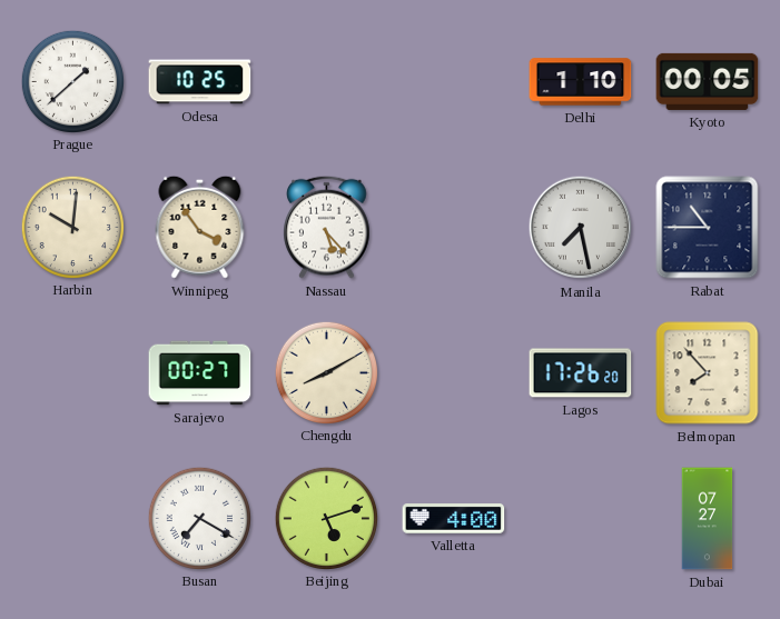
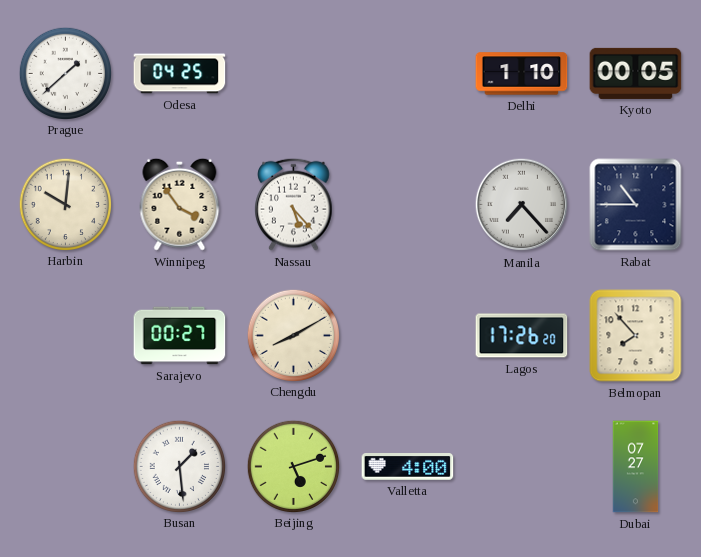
Odesa: 10:25 -> 04:25
Manila: 7:28 -> 7:23
Busan: 7:20 -> 1:29
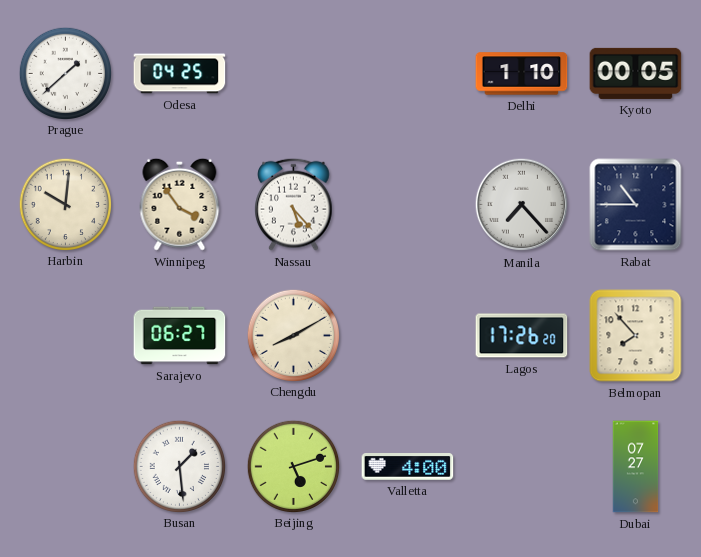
Sarajevo: 00:27 -> 06:27
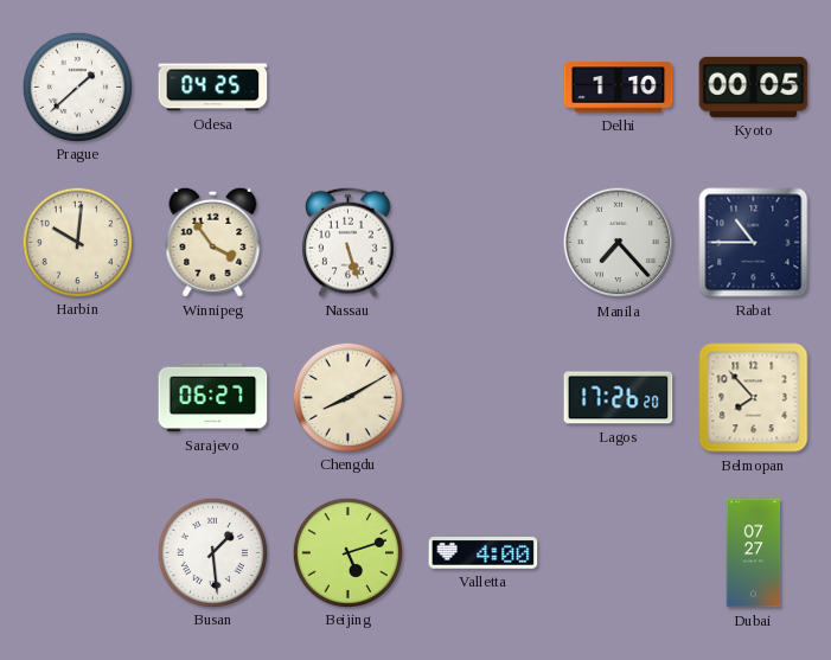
Nassau: 5:23 -> 5:27
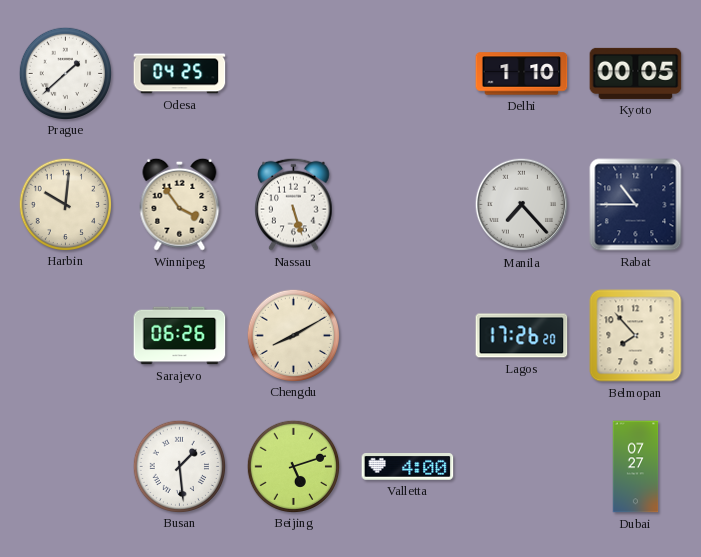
Sarajevo: 06:27 -> 06:26
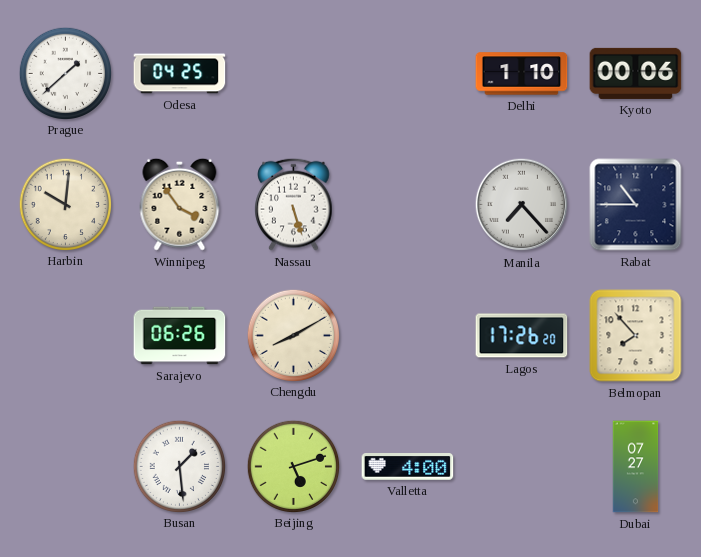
Kyoto: 00:05 -> 00:06
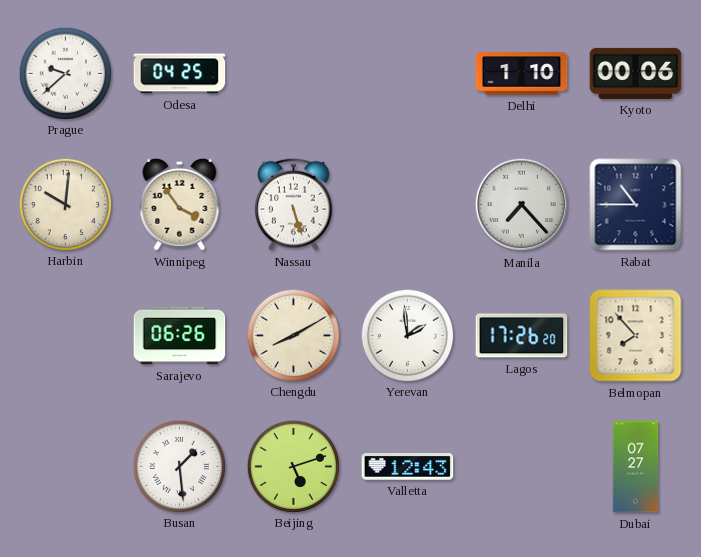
Prague: 1:38 -> 9:38
Yerevan: none -> 1:59
Valletta: 4:00 -> 12:43
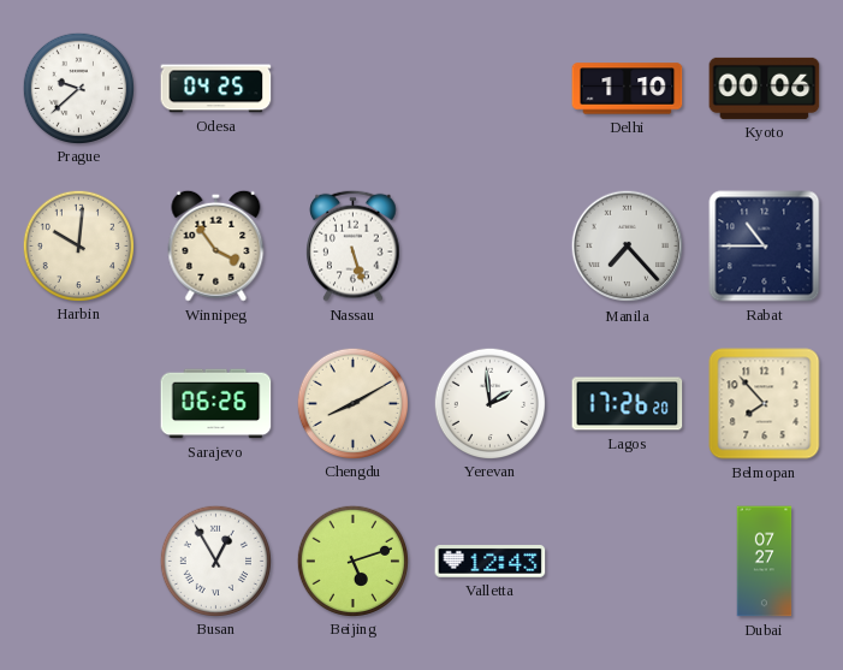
Busan: 1:29 -> 12:55
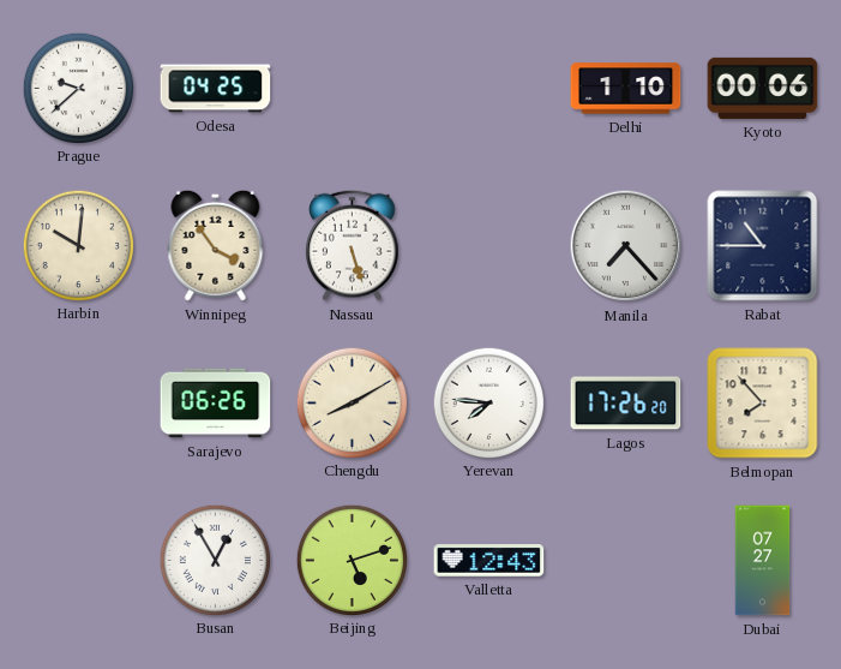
Yerevan: 1:59 -> 7:46
